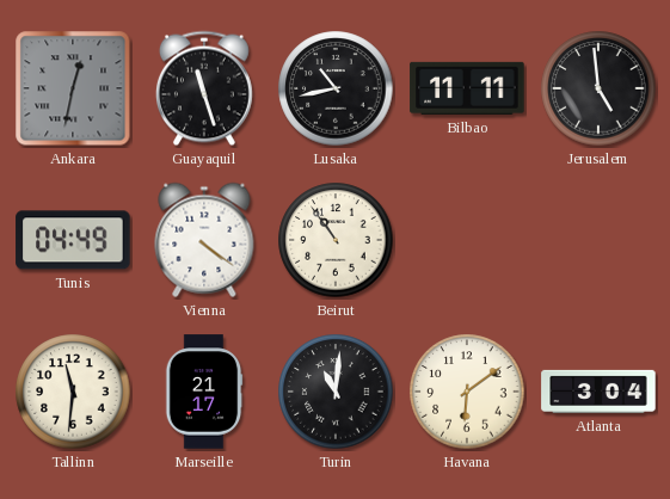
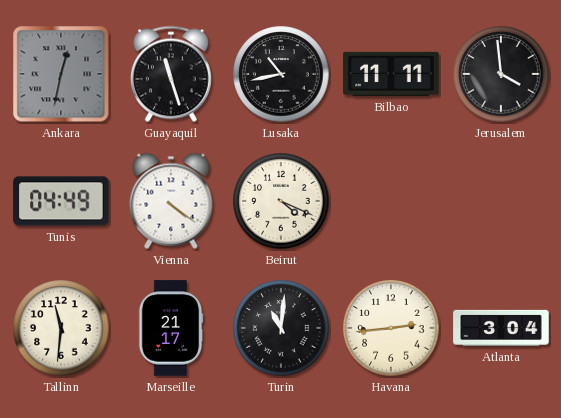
Jerusalem: 4:59 -> 3:59
Beirut: 10:54 -> 4:19
Havana: 6:09 -> 2:44
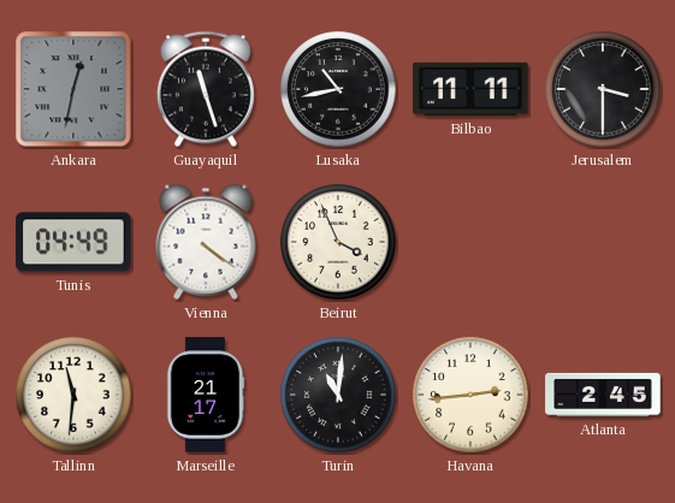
Jerusalem: 3:59 -> 3:30
Beirut: 4:19 -> 3:56
Atlanta: 3:04 -> 2:45
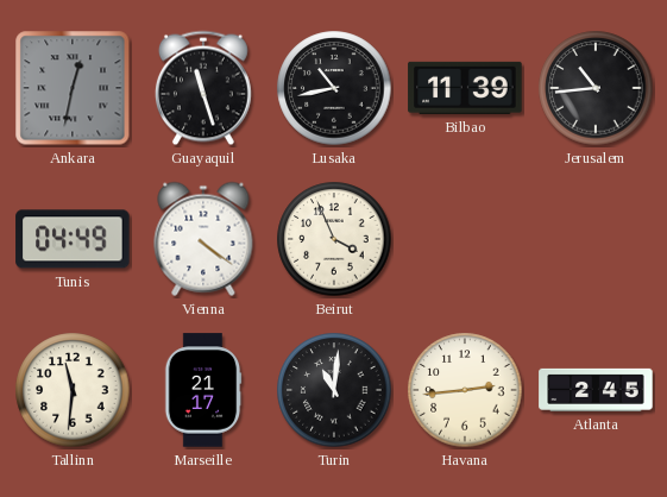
Bilbao: 11:11 -> 11:39
Jerusalem: 3:30 -> 10:44
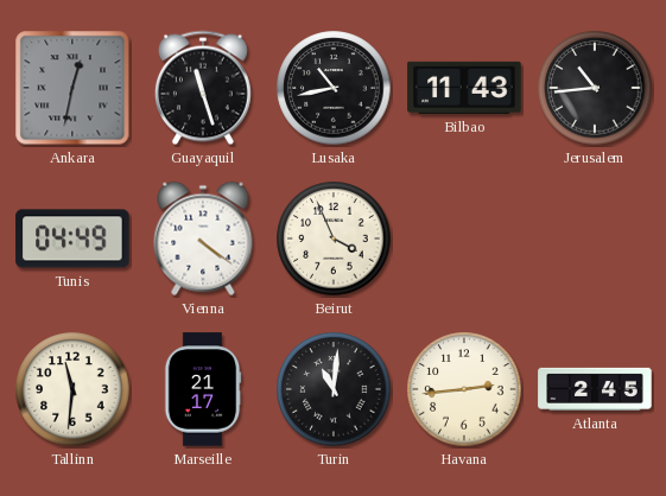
Bilbao: 11:39 -> 11:43
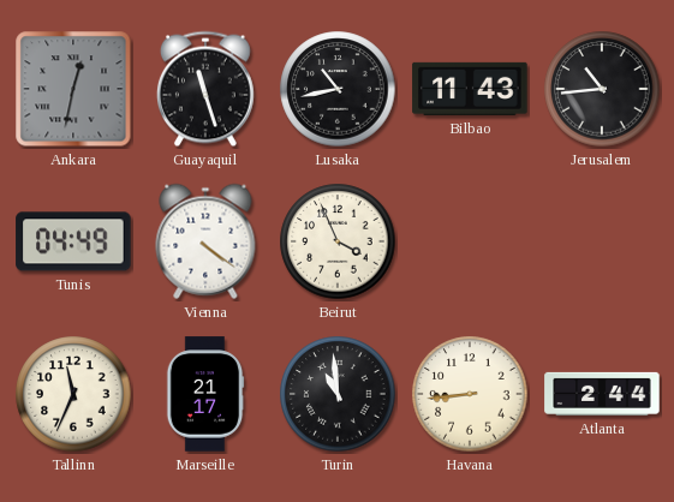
Tallinn: 11:31 -> 11:34
Turin: 11:01 -> 10:59
Havana: 2:44 -> 8:44
Atlanta: 2:45 -> 2:44
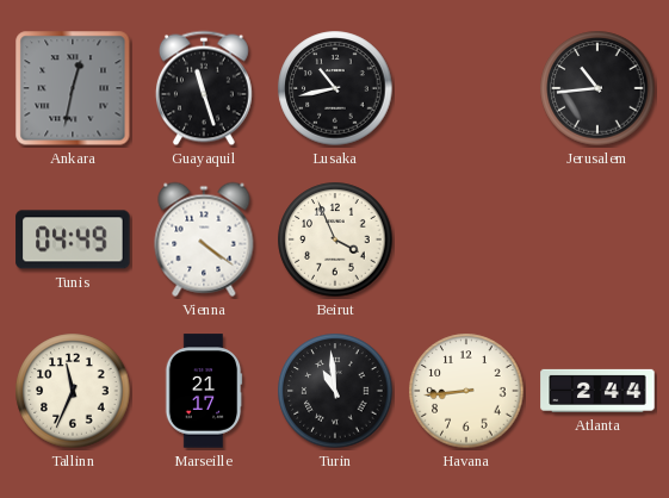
Bilbao: 11:43 -> none
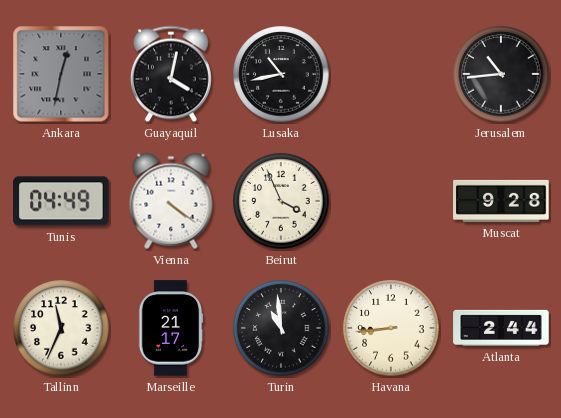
Guayaquil: 11:27 -> 4:02
Muscat: none -> 9:28
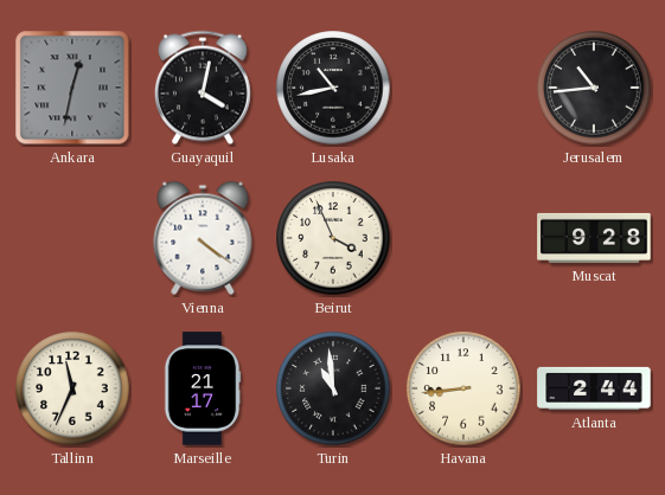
Tunis: 04:49 -> none
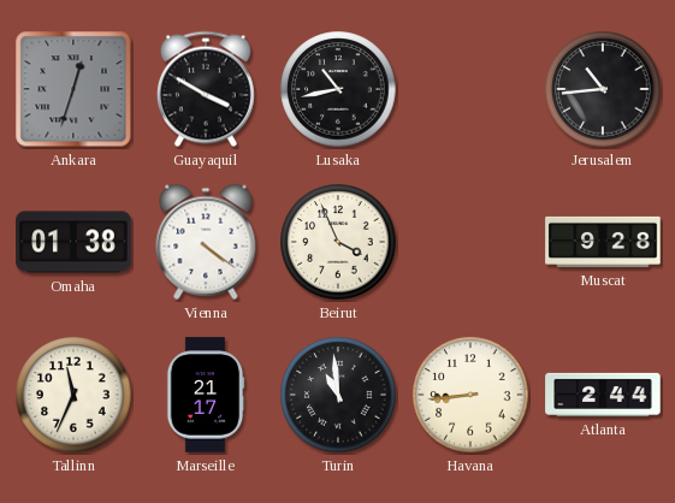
Ankara: 12:32 -> 12:33
Guayaquil: 4:02 -> 3:50
Omaha: none -> 01:38
